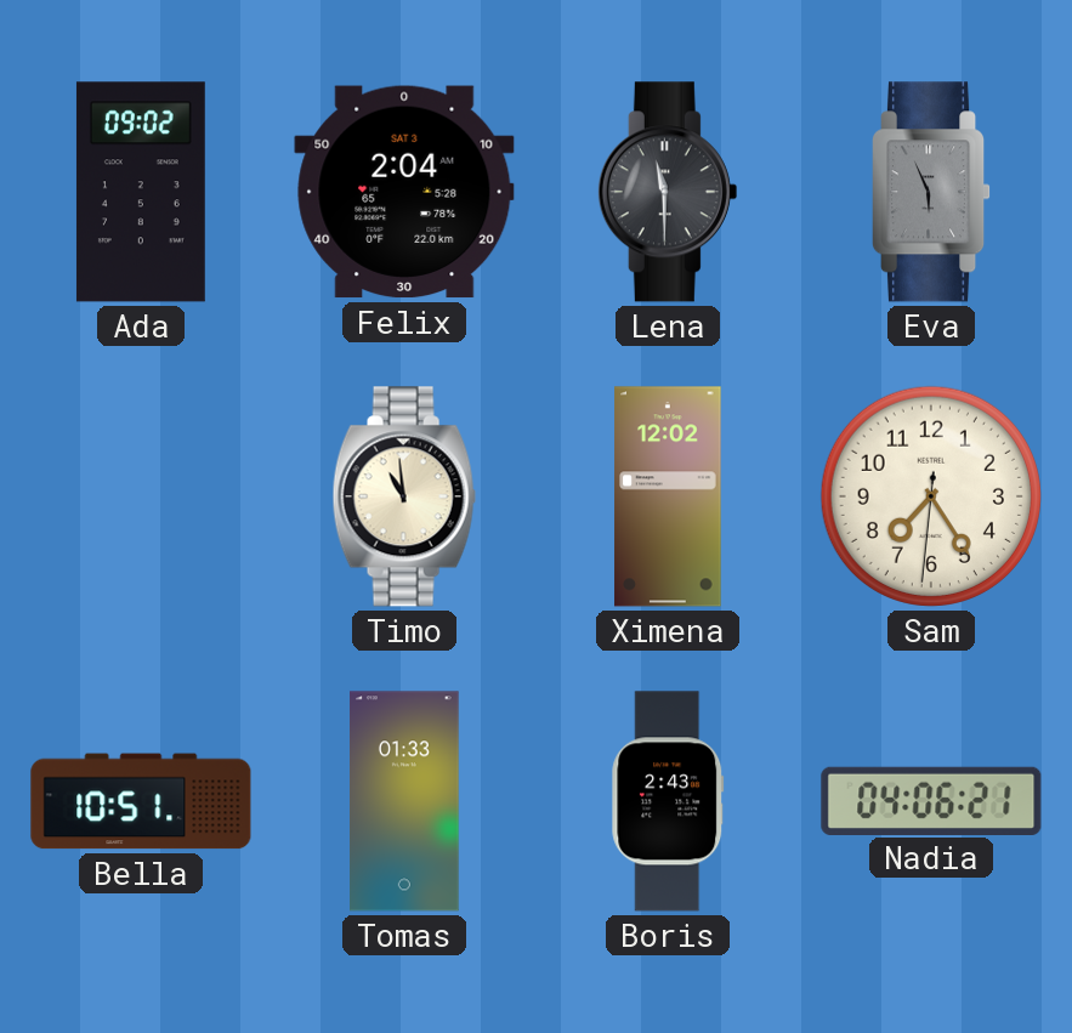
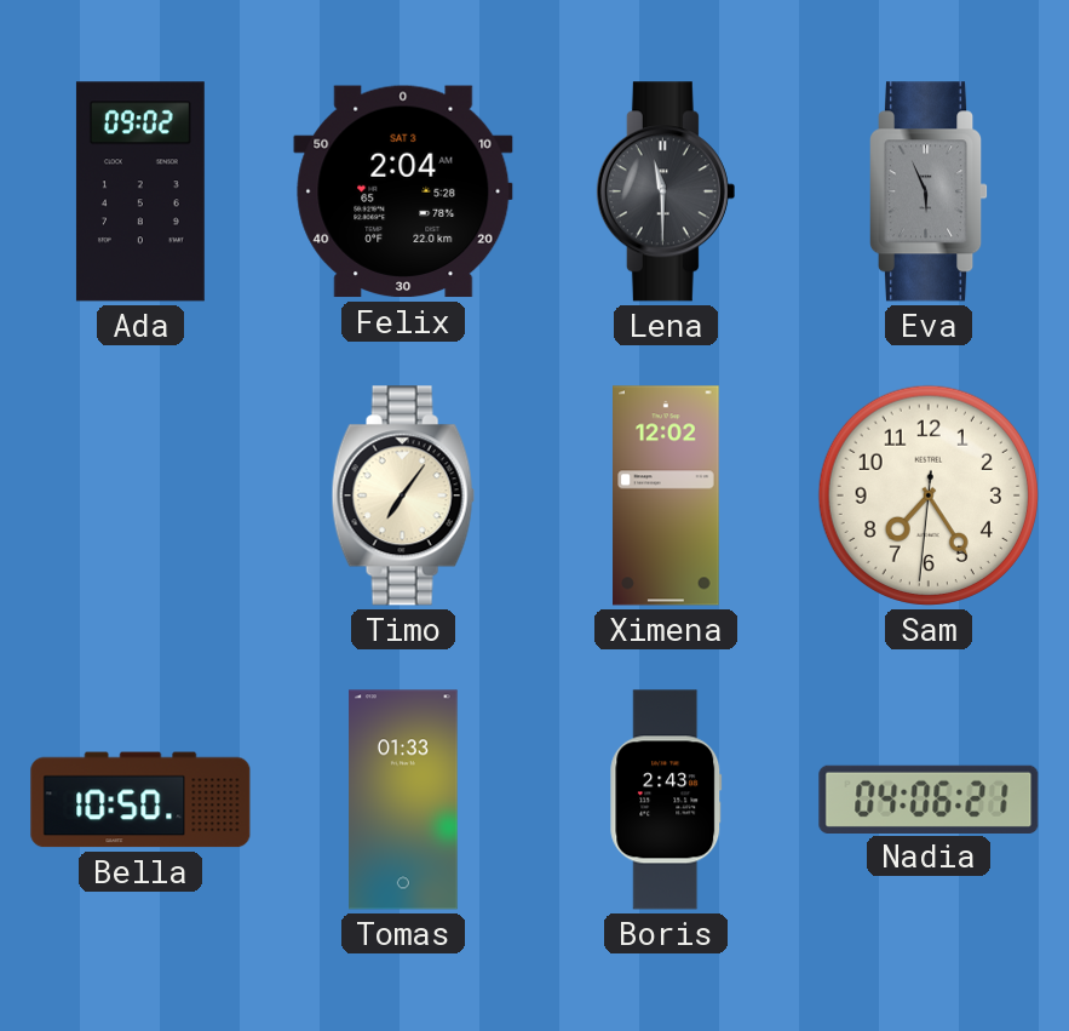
Timo: 10:59 -> 7:06
Bella: 10:51 -> 10:50
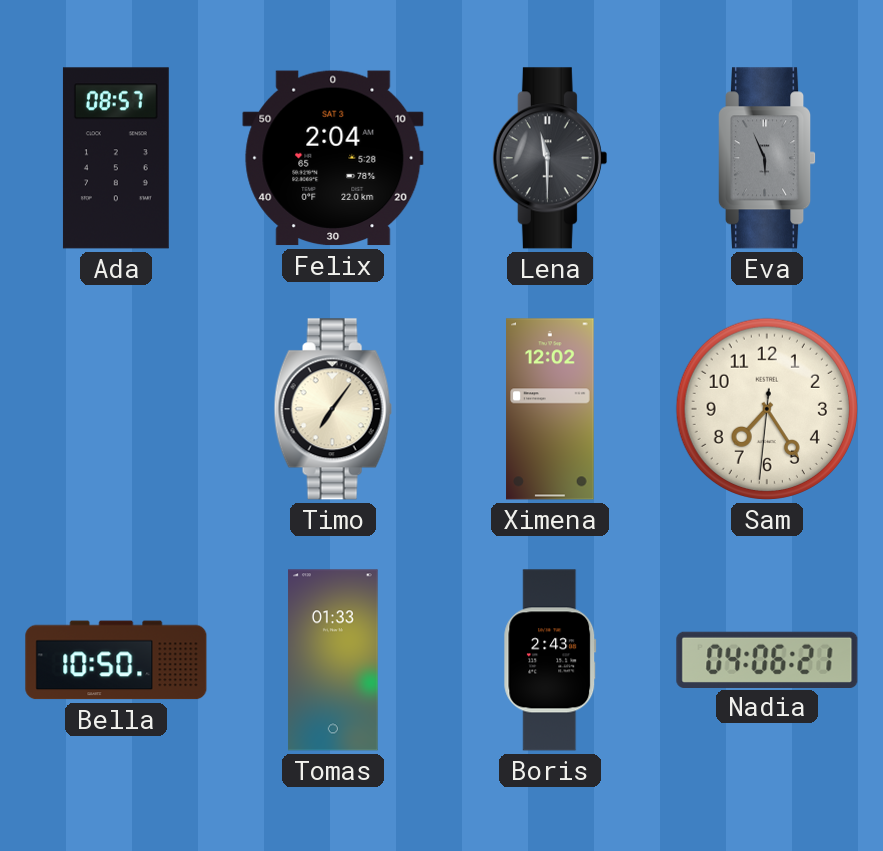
Ada: 09:02 -> 08:57
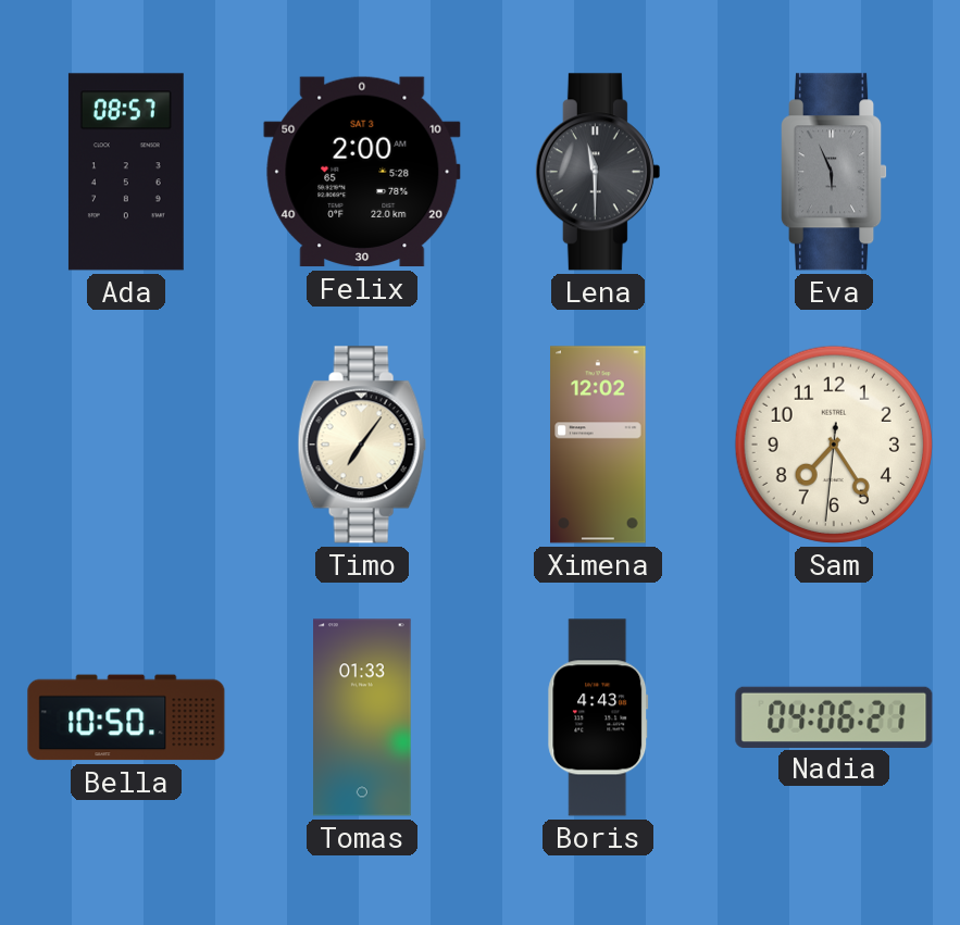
Felix: 2:04 -> 2:00
Boris: 2:43 -> 4:43
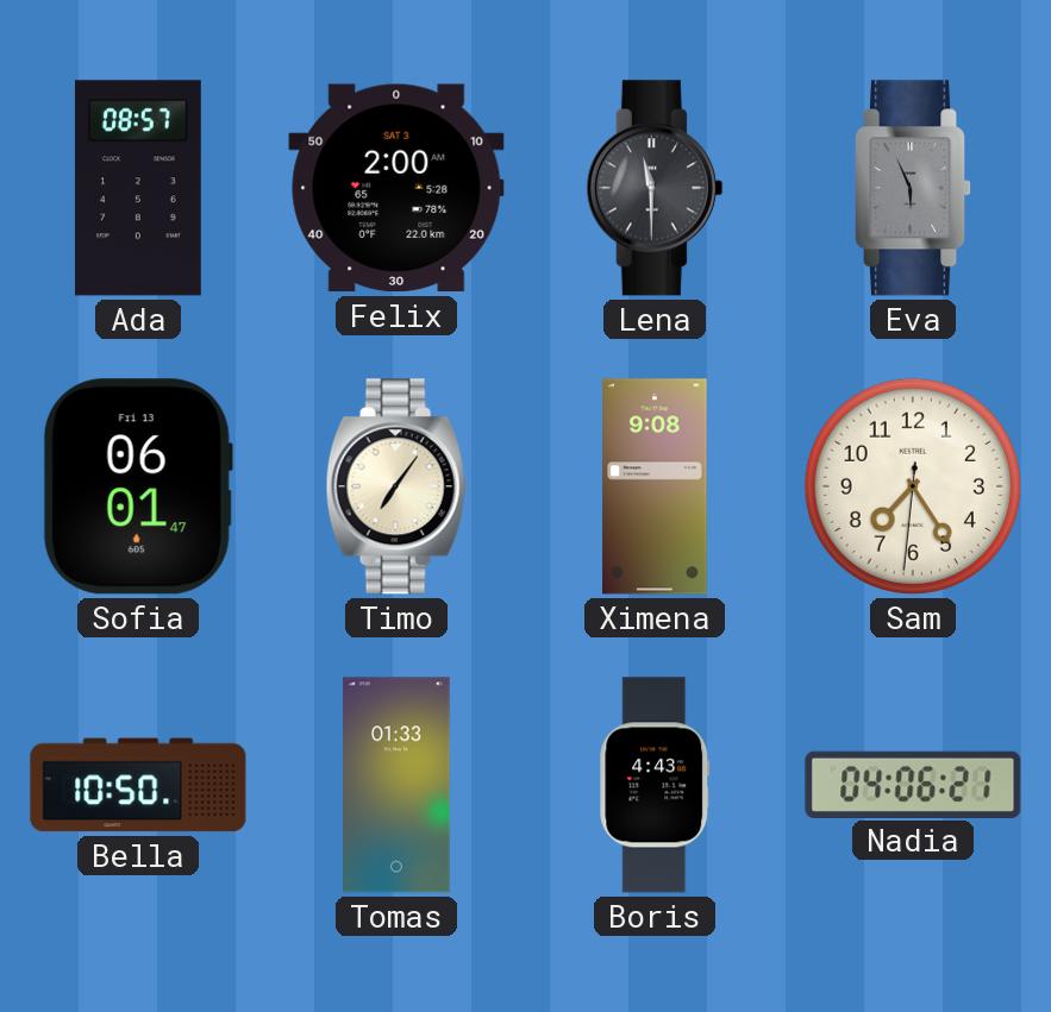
Sofia: none -> 06:01
Ximena: 12:02 -> 9:08
